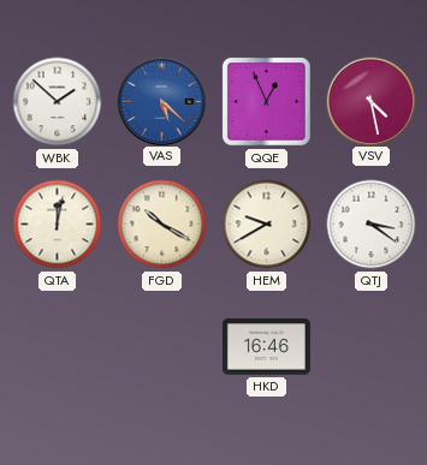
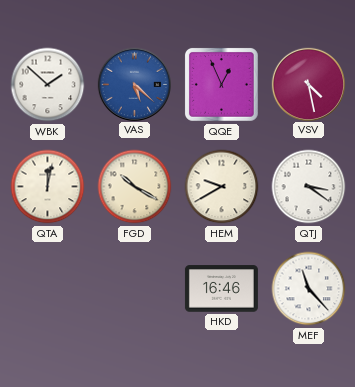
MEF: none -> 11:23
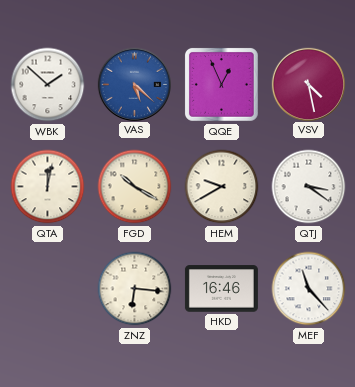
ZNZ: none -> 6:16
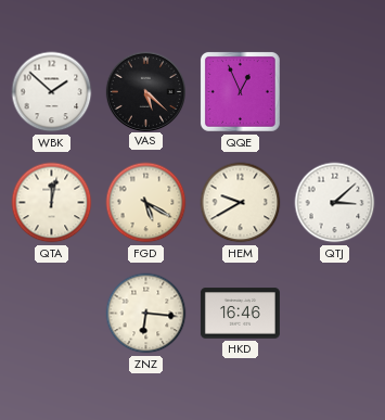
VAS dial: blue -> black
VSV: 4:28 -> none
FGD: 10:20 -> 5:20
QTJ: 3:21 -> 3:08
MEF: 11:23 -> none
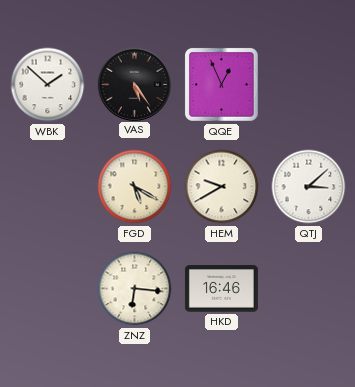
VAS: 5:22 -> 5:24
QTA: 12:02 -> none
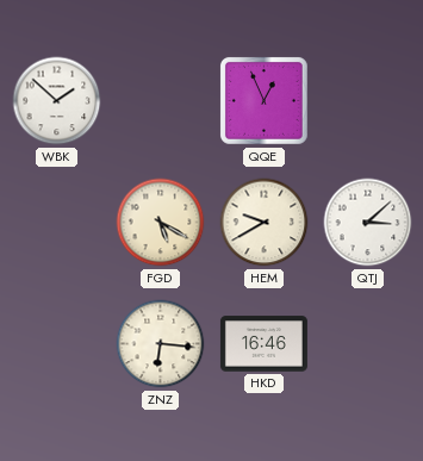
VAS: 5:24 -> none
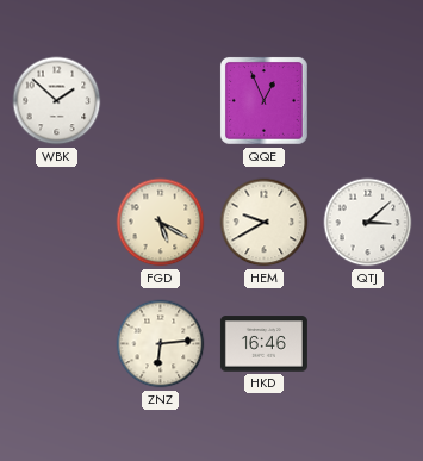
ZNZ: 6:16 -> 6:14
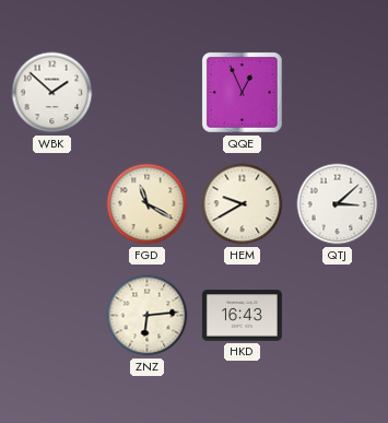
FGD: 5:20 -> 11:20
HKD: 16:46 -> 16:43
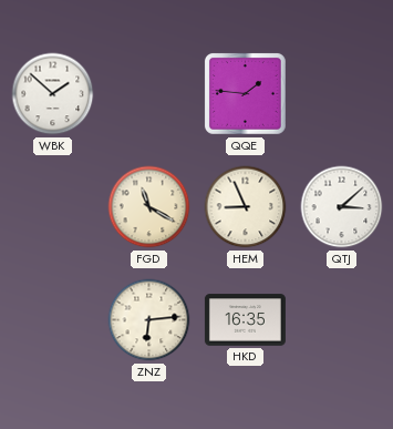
QQE: 12:56 -> 1:46
HEM: 9:40 -> 8:56
HKD: 16:43 -> 16:35
